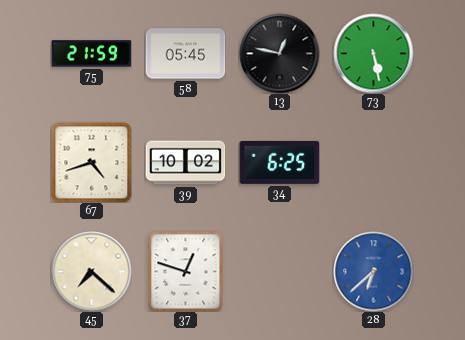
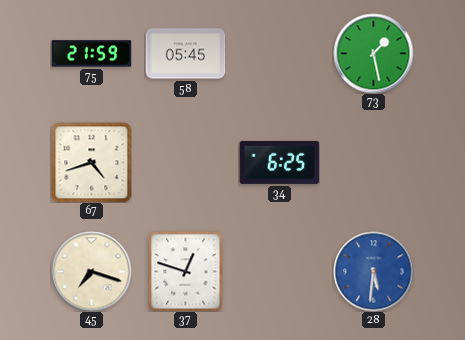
13: 12:47 -> none
73: 5:28 -> 1:28
39: 10:02 -> none
45: 7:22 -> 7:18
28: 6:38 -> 5:31
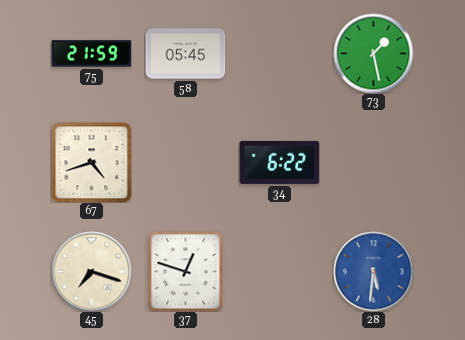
34: 6:25 -> 6:22
